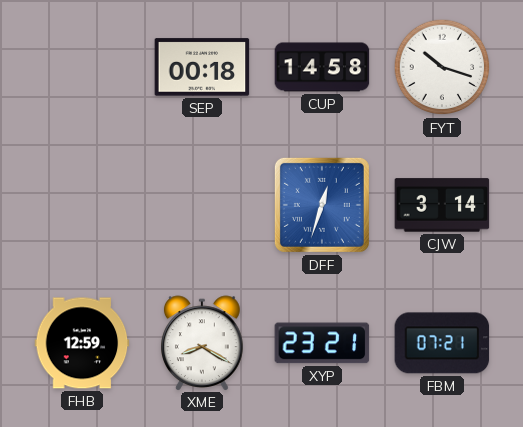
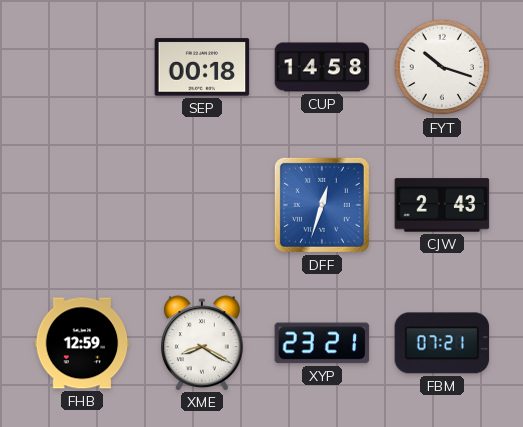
CJW: 3:14 -> 2:43
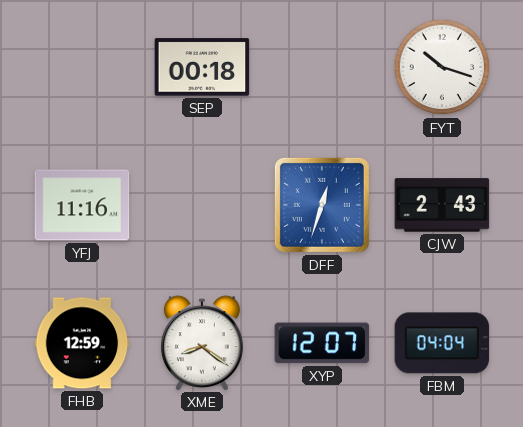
CUP: 14:58 -> none
YFJ: none -> 11:16
XME: 8:20 -> 8:21
XYP: 23:21 -> 12:07
FBM: 07:21 -> 04:04
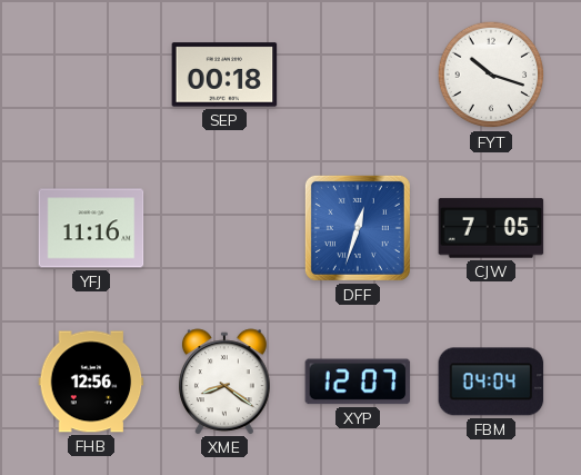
CJW: 2:43 -> 7:05
FHB: 12:59 -> 12:56
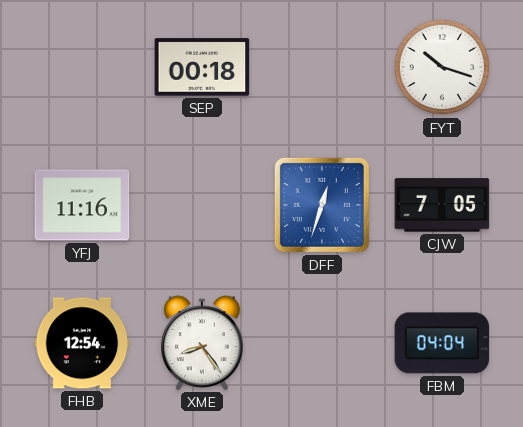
FHB: 12:56 -> 12:54
XME: 8:21 -> 8:24
XYP: 12:07 -> none
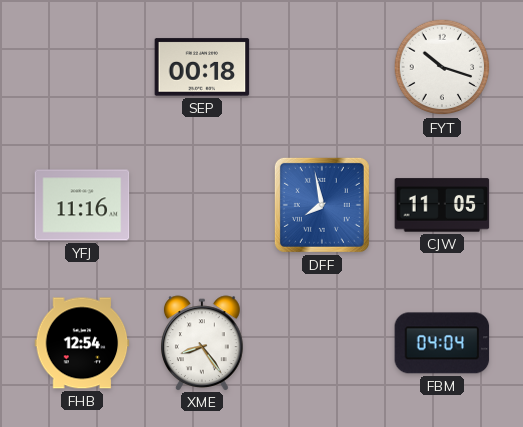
DFF: 12:33 -> 7:58
CJW: 7:05 -> 11:05
